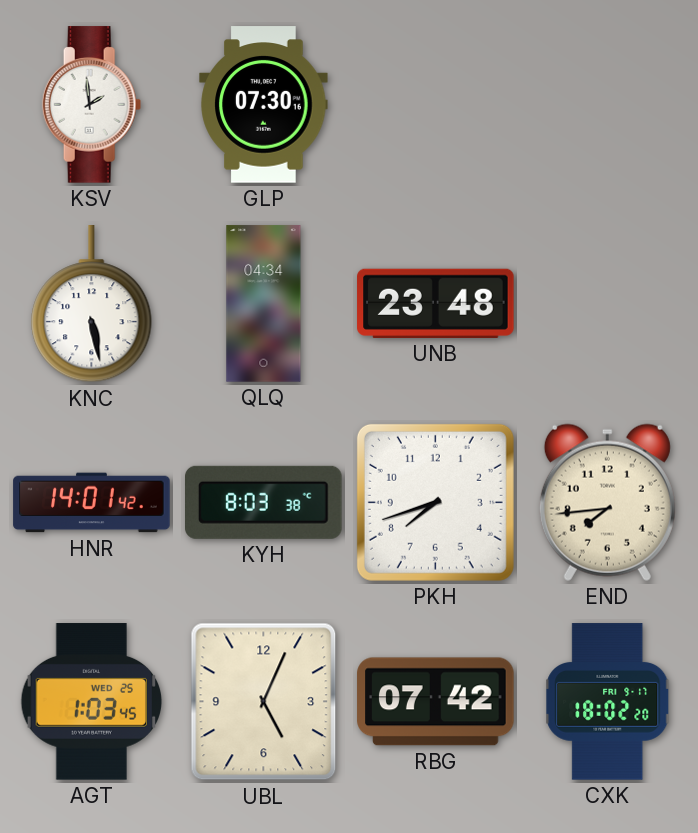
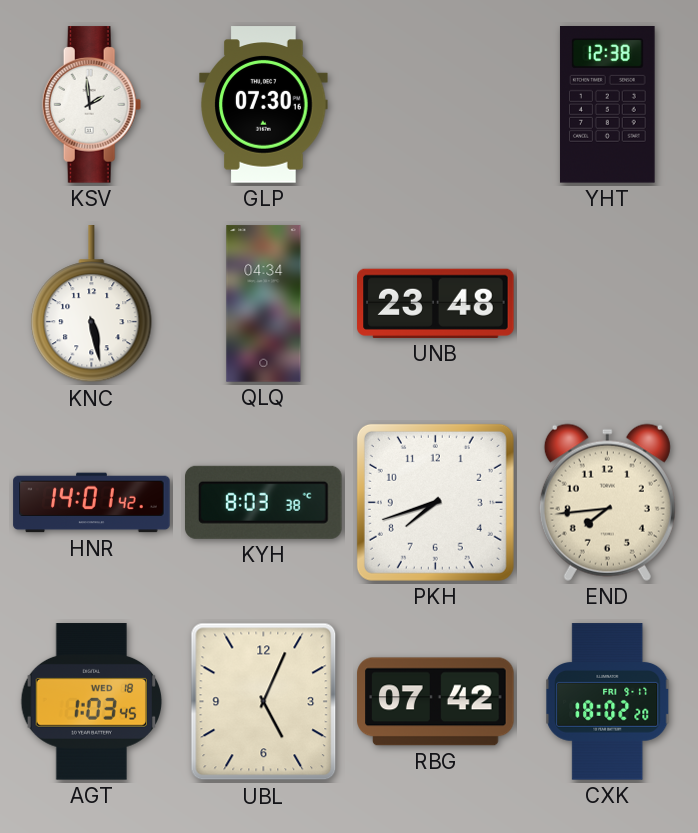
YHT: none -> 12:38
AGT date: WED 25 -> WED 18
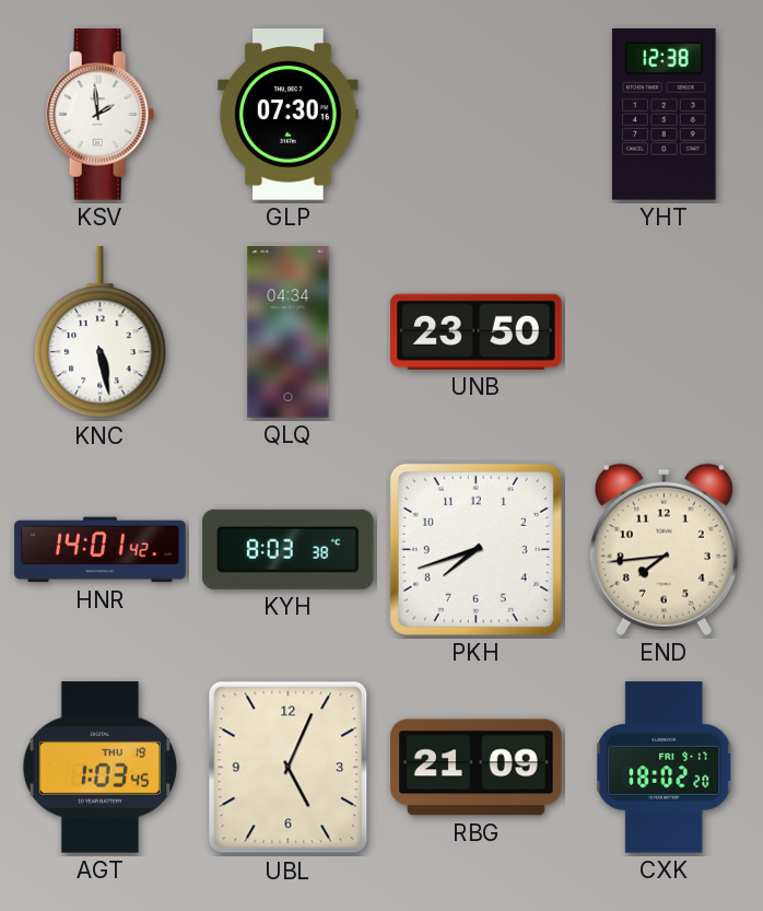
UNB: 23:48 -> 23:50
AGT date: WED 18 -> THU 19
RBG: 07:42 -> 21:09
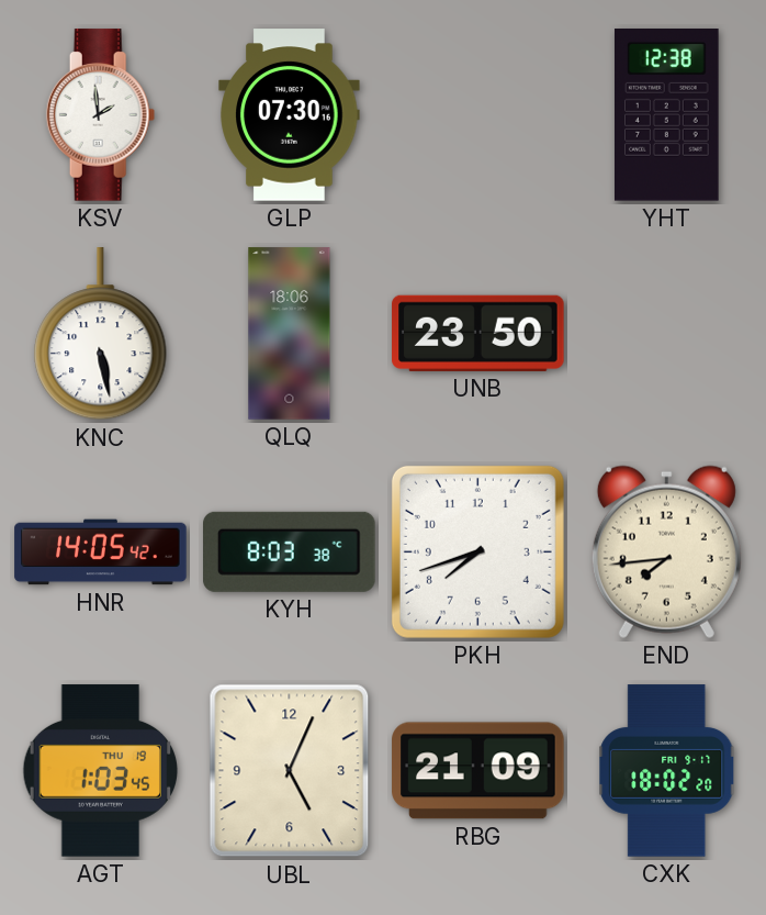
QLQ: 04:34 -> 18:06
HNR: 14:01 -> 14:05
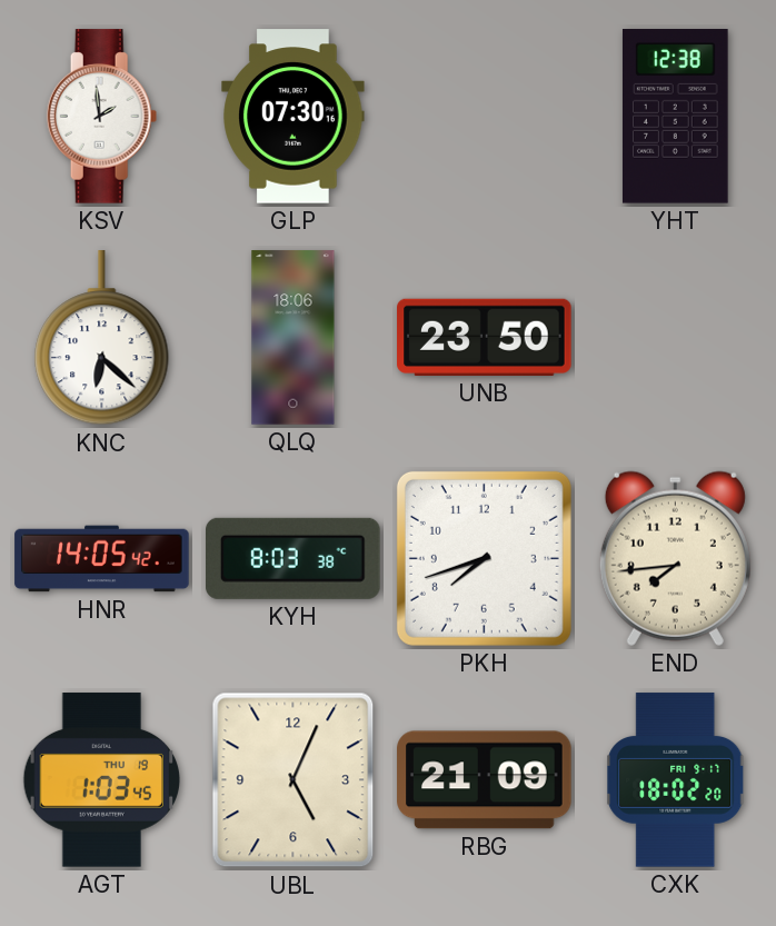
KNC: 5:28 -> 6:22
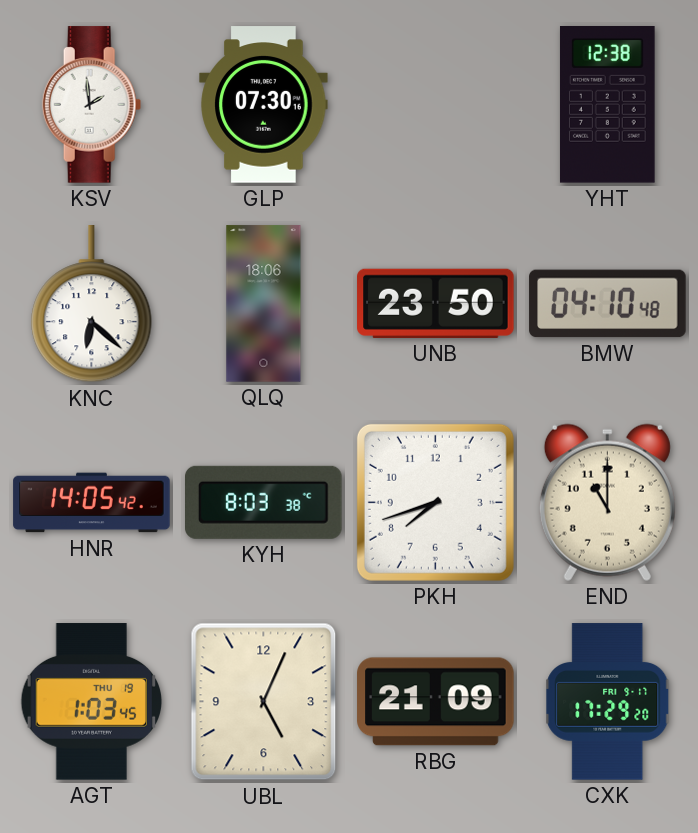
BMW: none -> 04:10
END: 7:44 -> 11:00
CXK: 18:02 -> 17:29
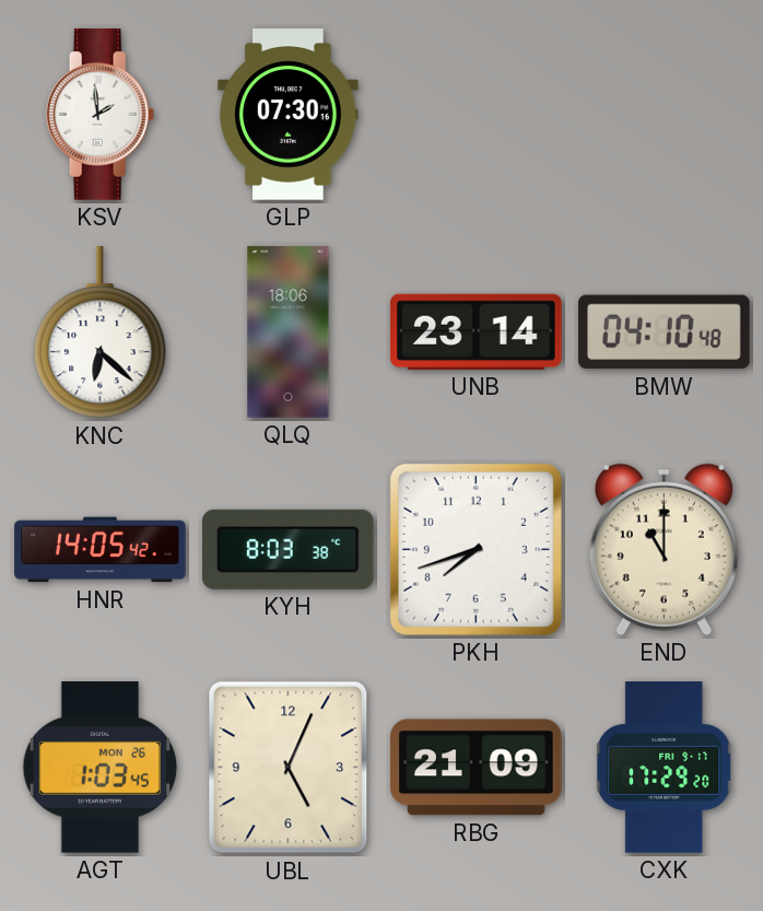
YHT: 12:38 -> none
UNB: 23:50 -> 23:14
AGT date: THU 19 -> MON 26
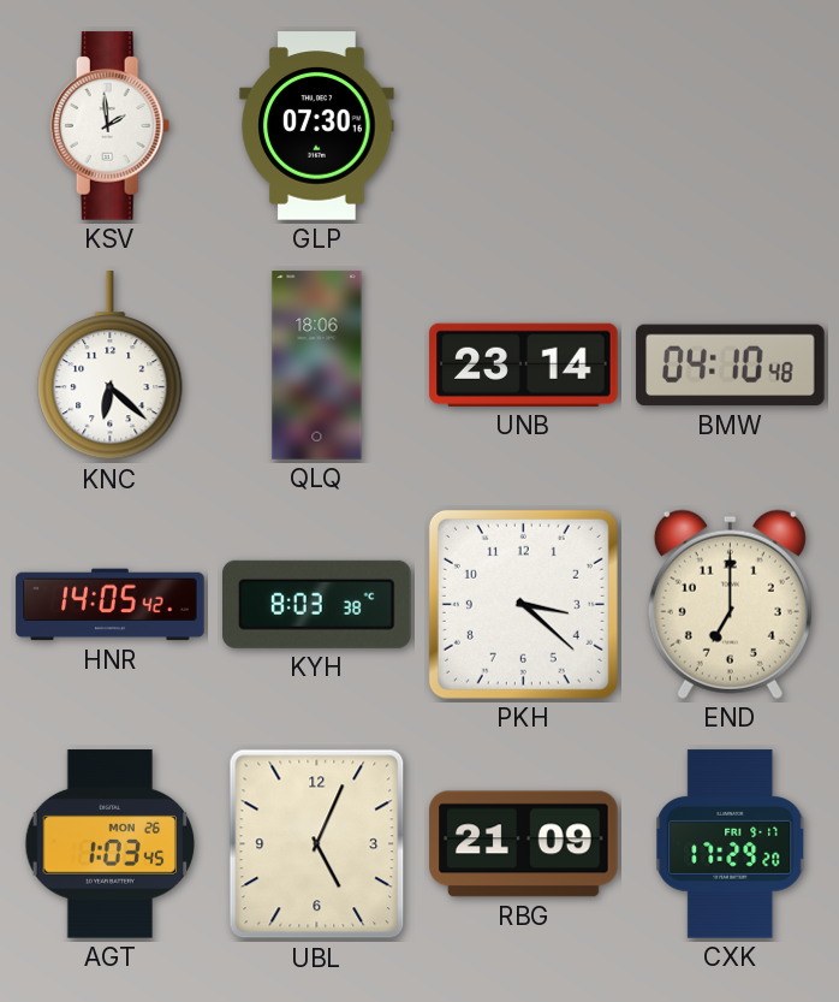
PKH: 7:42 -> 3:22
END: 11:00 -> 7:00
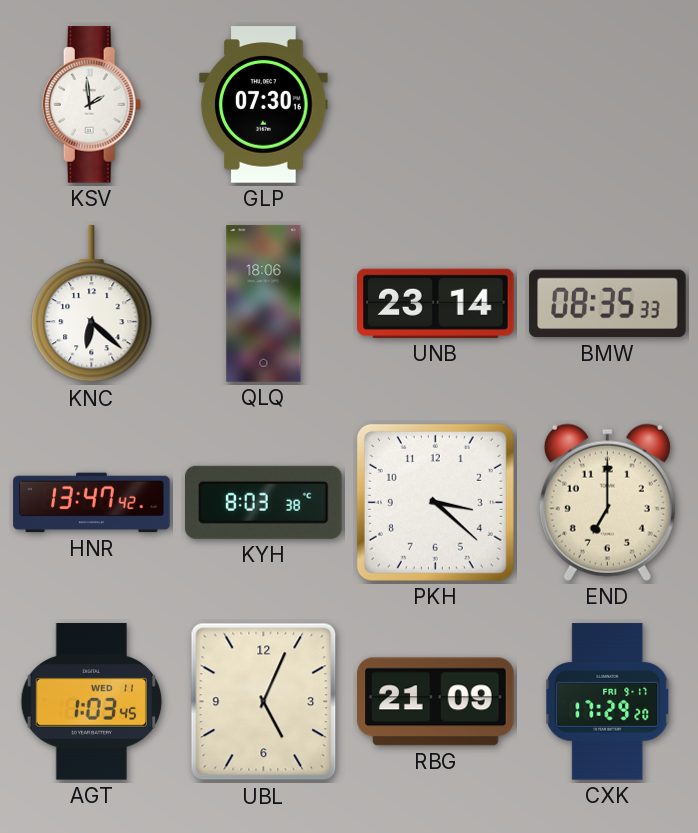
BMW: 04:10 -> 08:35
HNR: 14:05 -> 13:47
AGT date: MON 26 -> WED 11
